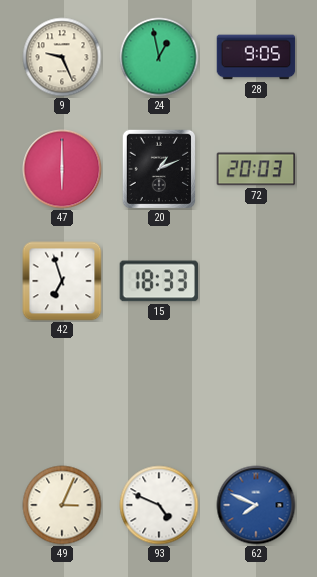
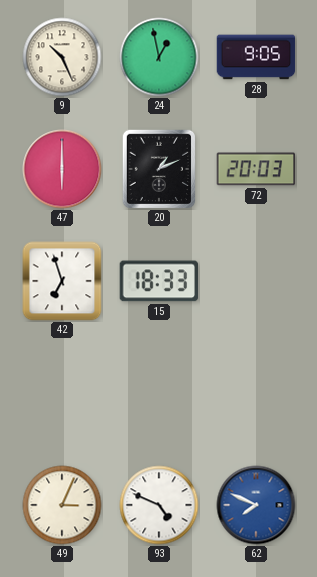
9: 9:26 -> 10:26
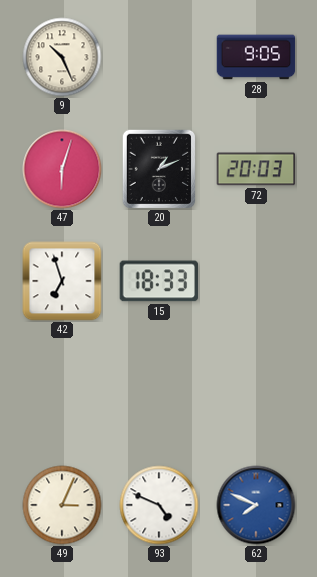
24: 12:58 -> none
47: 6:00 -> 6:03
